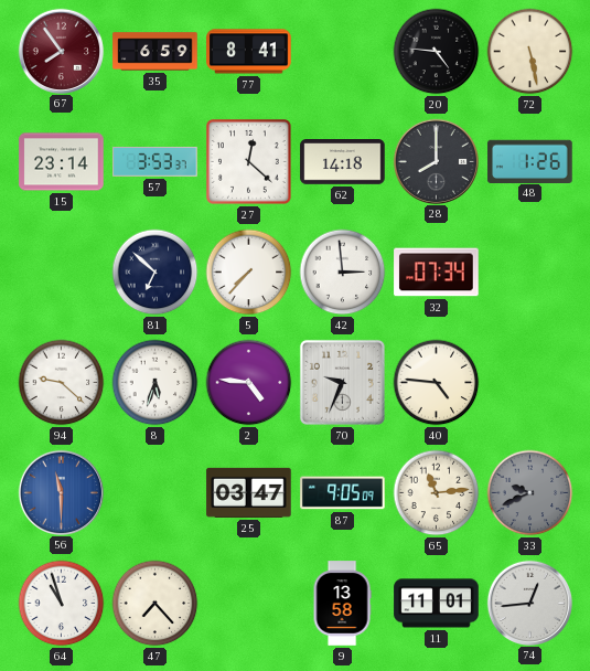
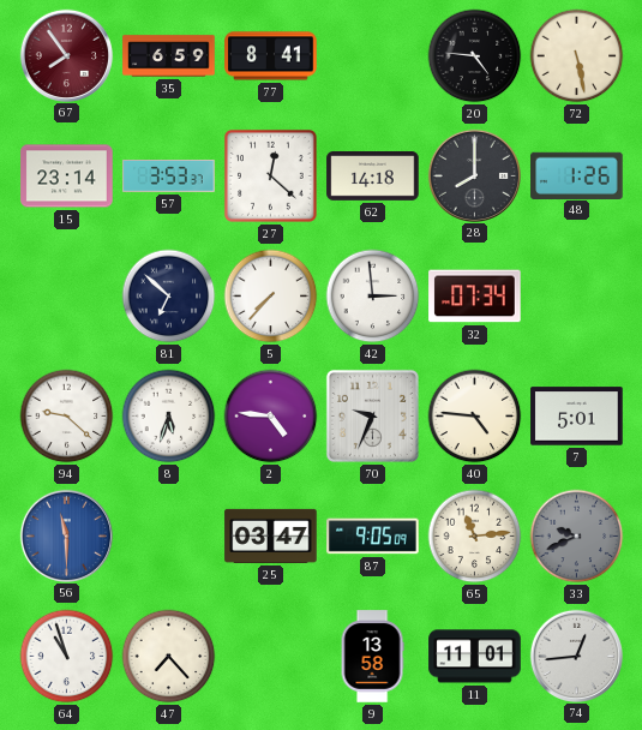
7: none -> 5:01
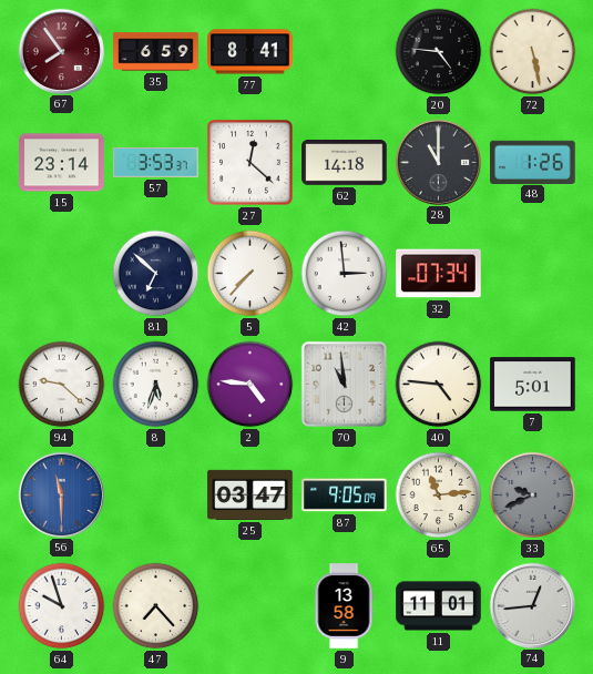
28: 8:00 -> 11:00
70: 9:34 -> 10:59
64: 10:57 -> 9:57
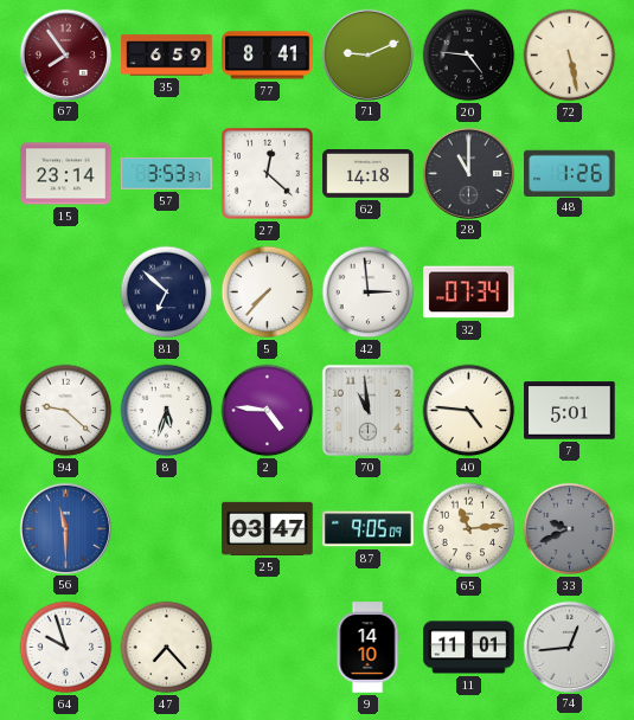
71: none -> 9:11
9: 13:58 -> 14:10
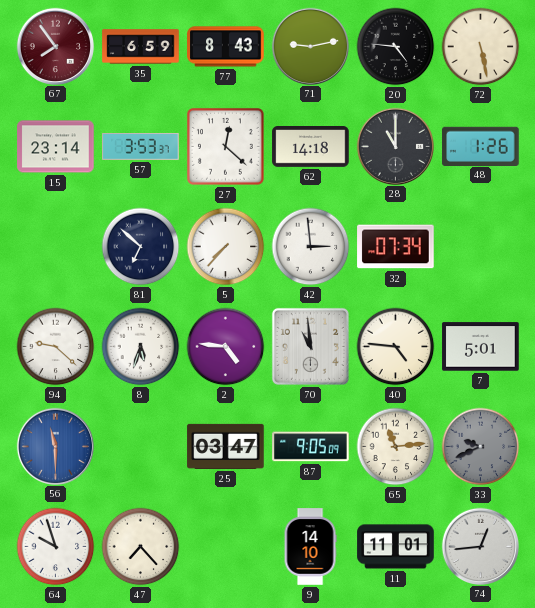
77: 8:41 -> 8:43
71: 9:11 -> 9:13
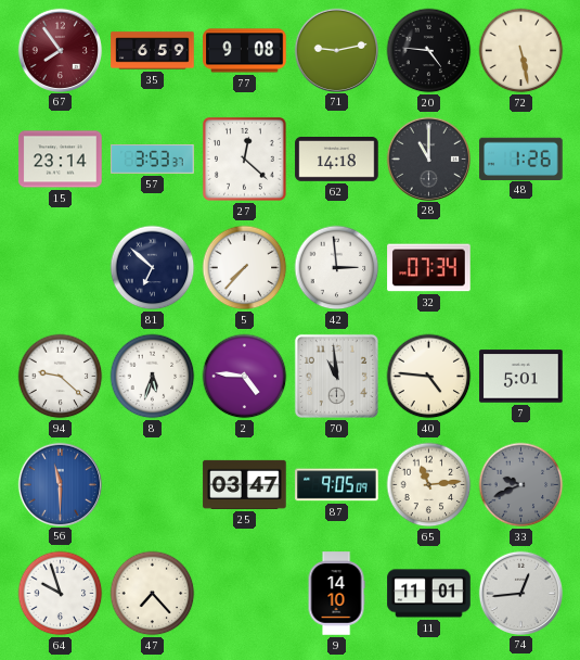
77: 8:43 -> 9:08
